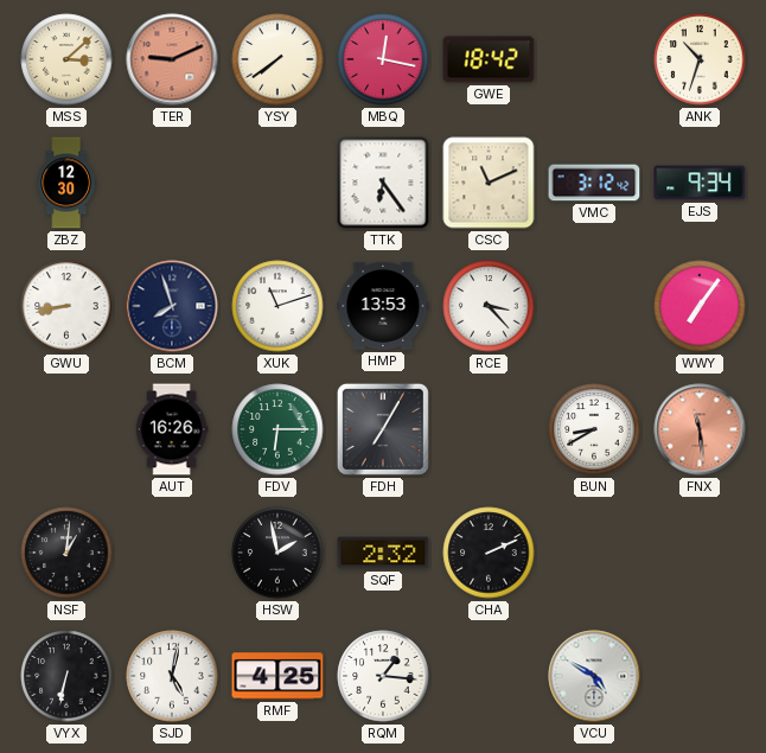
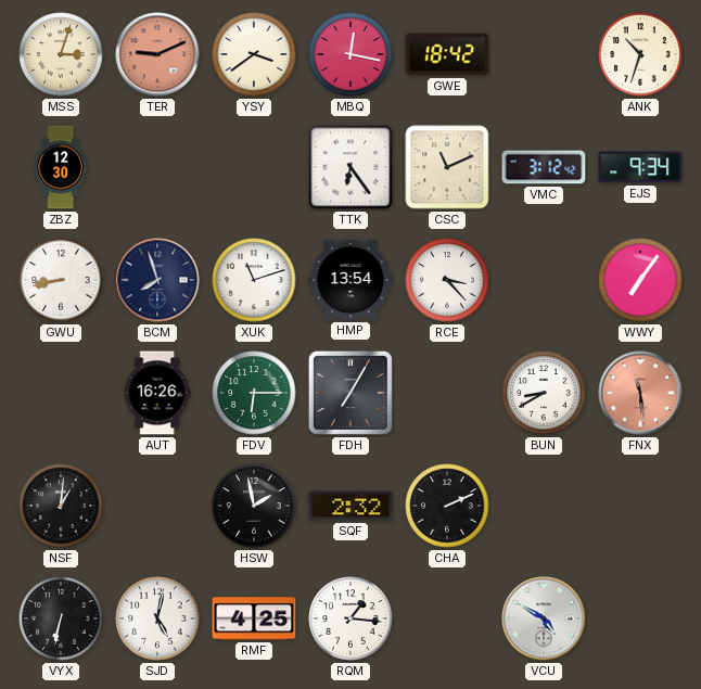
MSS: 3:08 -> 3:03
YSY: 7:39 -> 3:39
HMP: 13:53 -> 13:54
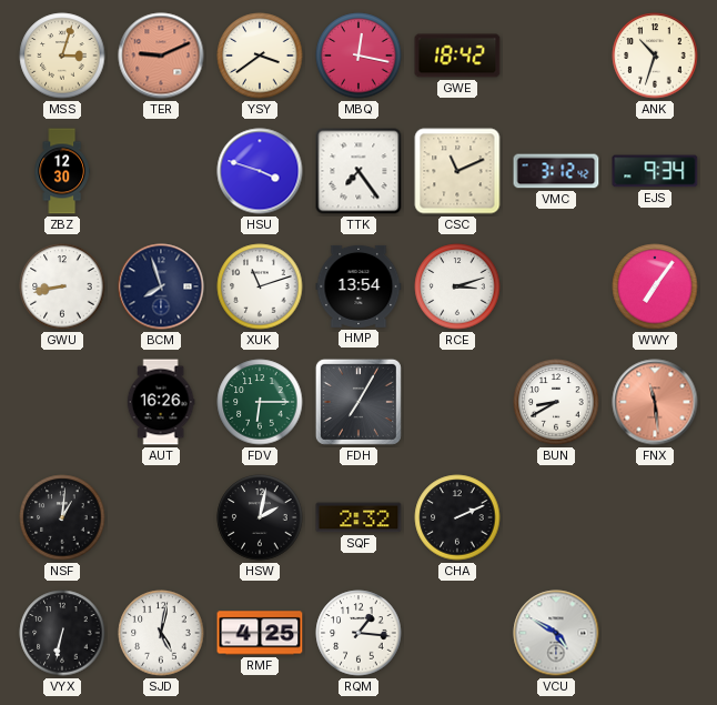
HSU: none -> 3:48
TTK: 6:24 -> 7:24
RCE: 3:23 -> 3:12
HSW: 1:58 -> 2:02
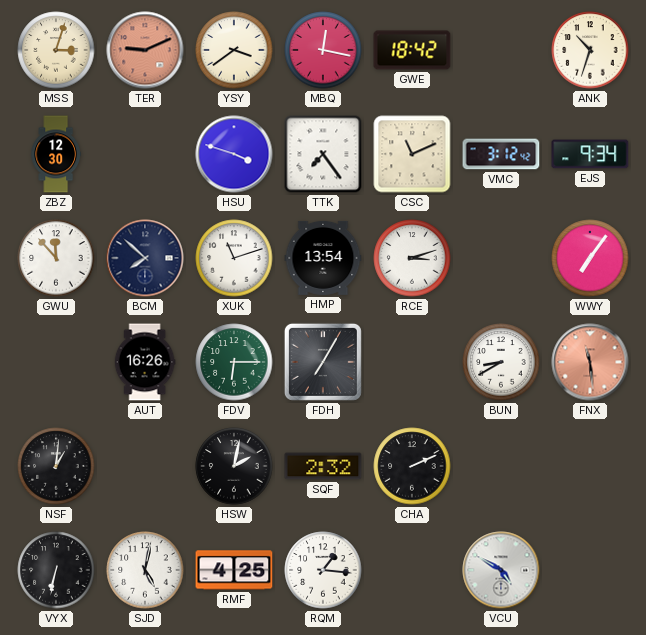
GWU: 8:43 -> 11:53
BCM: 7:57 -> 7:52
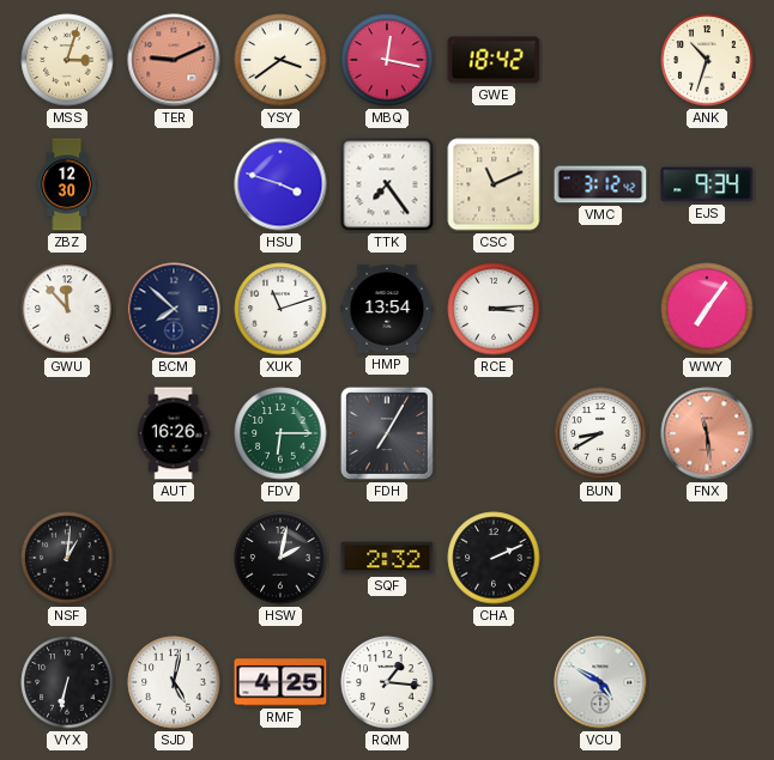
RCE: 3:12 -> 3:14
